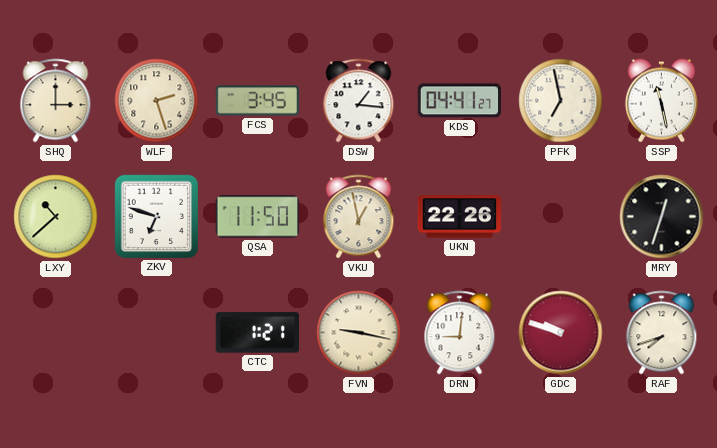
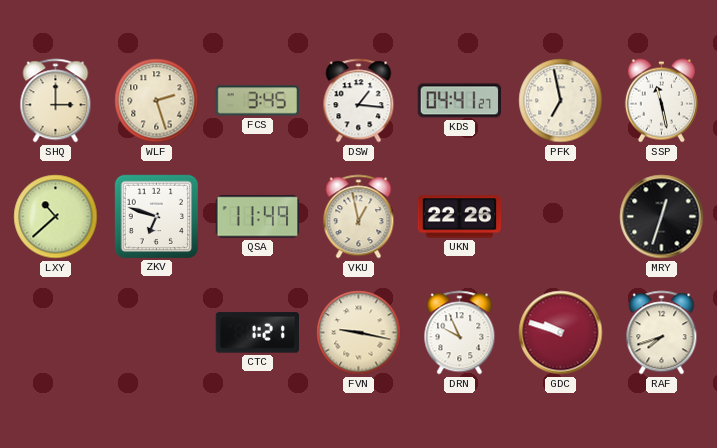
QSA: 11:50 -> 11:49
DRN: 9:01 -> 9:56
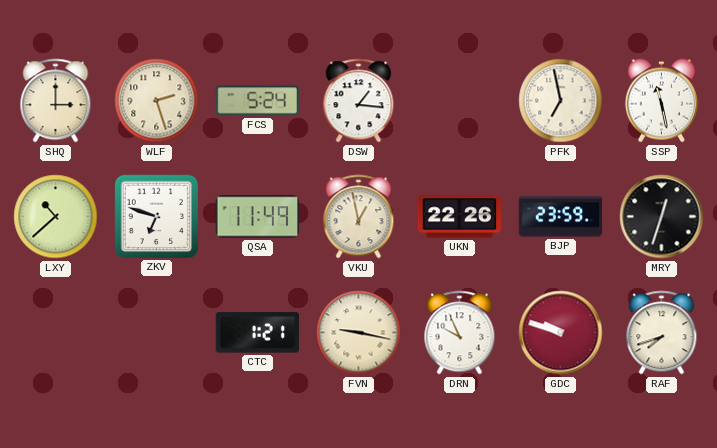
FCS: 3:45 -> 5:24
KDS: 04:41 -> none
BJP: none -> 23:59
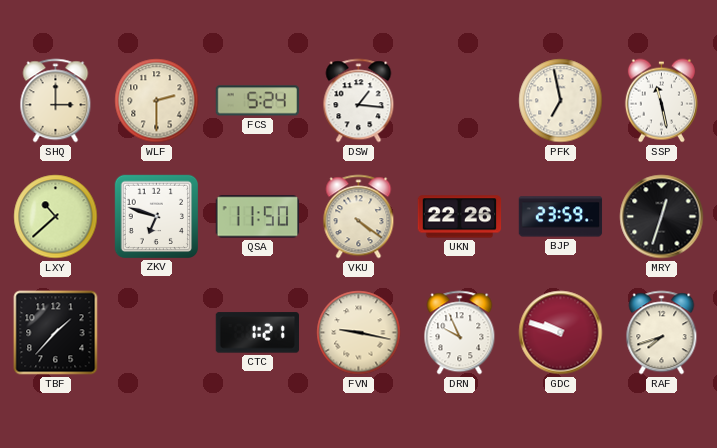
WLF: 2:27 -> 2:30
QSA: 11:49 -> 11:50
VKU: 12:58 -> 4:21
TBF: none -> 1:37
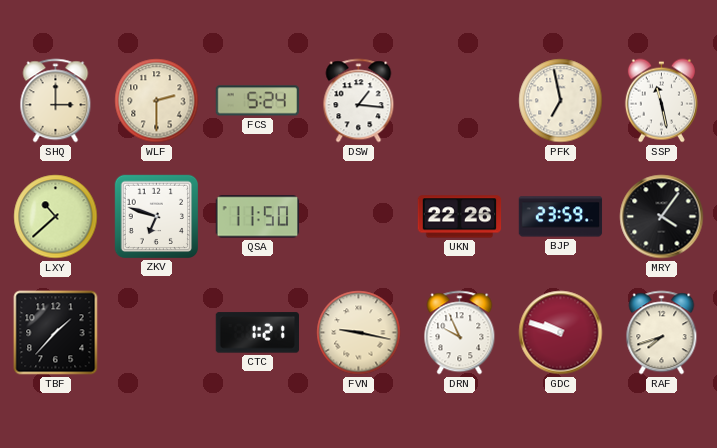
VKU: 4:21 -> none
MRY: 12:33 -> 4:06
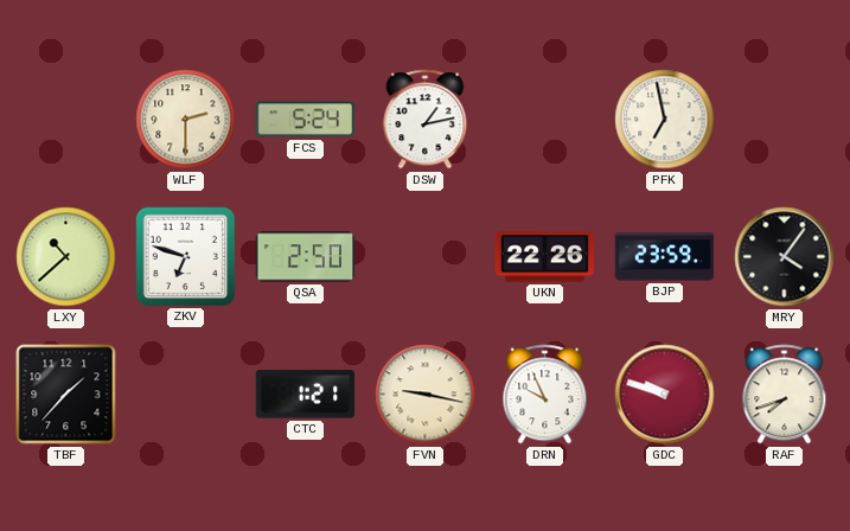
SHQ: 3:00 -> none
DSW: 1:16 -> 1:13
SSP: 11:28 -> none
QSA: 11:50 -> 2:50
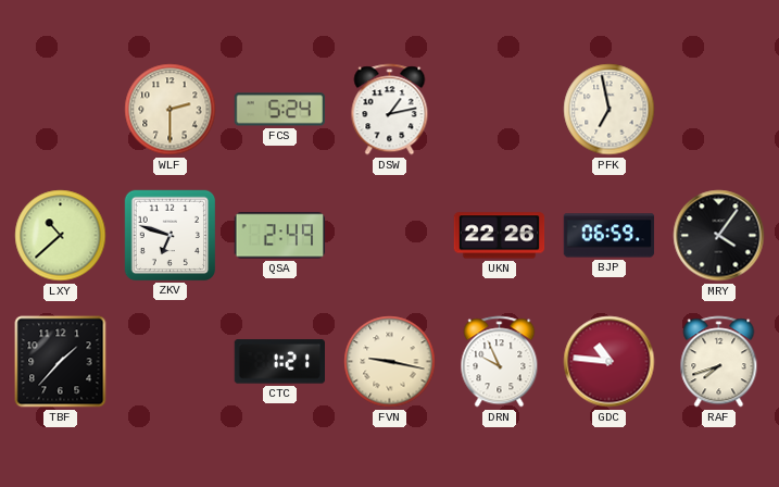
QSA: 2:50 -> 2:49
BJP: 23:59 -> 06:59
GDC: 9:48 -> 10:46
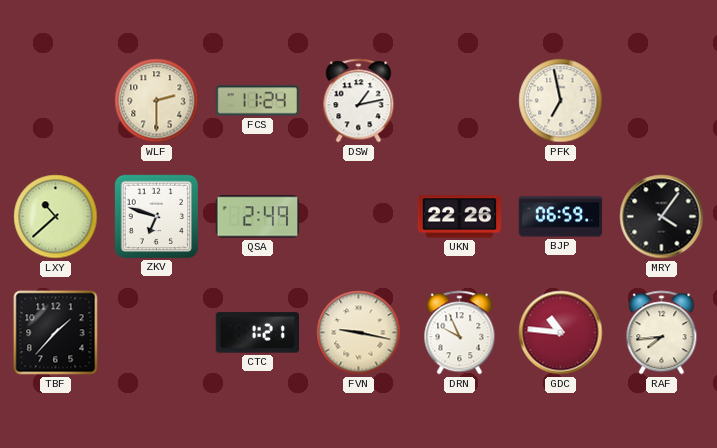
FCS: 5:24 -> 11:24
RAF: 7:42 -> 7:44
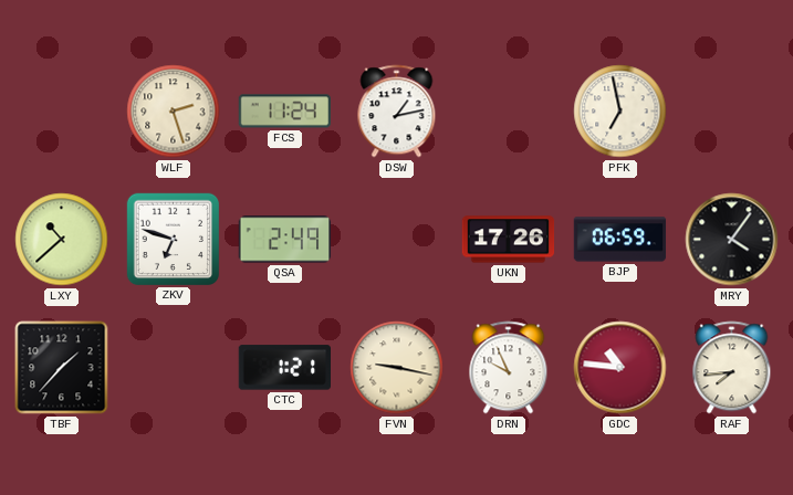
WLF: 2:30 -> 2:27
UKN: 22:26 -> 17:26
